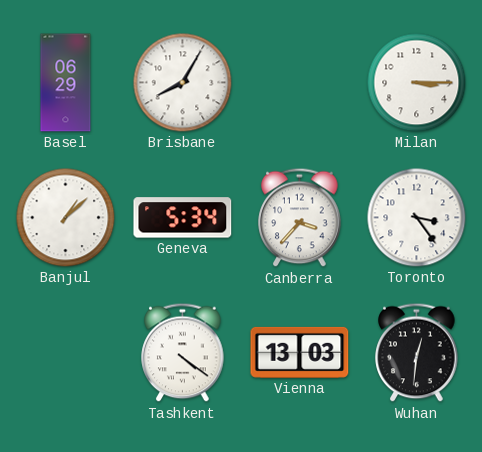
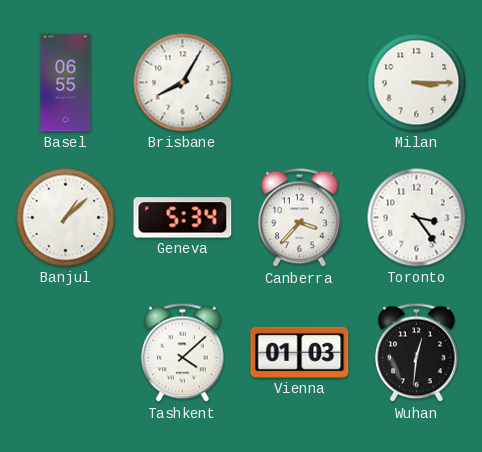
Basel: 06:29 -> 06:55
Tashkent: 4:21 -> 4:08
Vienna: 13:03 -> 01:03
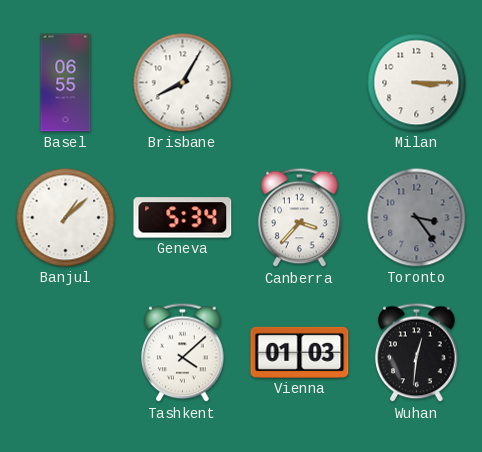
Toronto dial: white -> grey
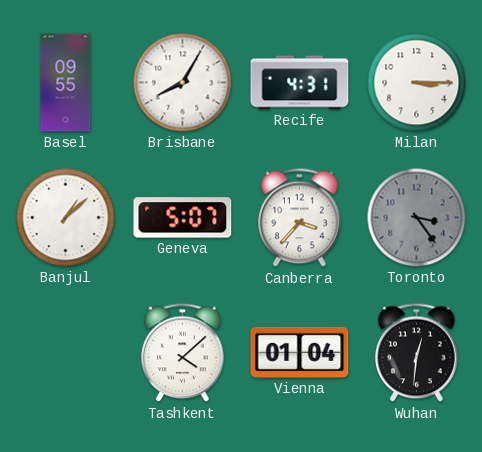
Basel: 06:55 -> 09:55
Recife: none -> 4:31
Geneva: 5:34 -> 5:07
Vienna: 01:03 -> 01:04
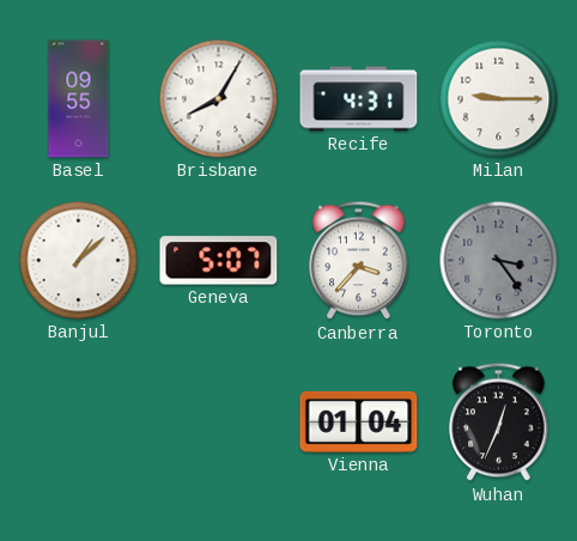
Milan: 3:15 -> 9:15
Tashkent: 4:08 -> none
Wuhan: 12:31 -> 12:34
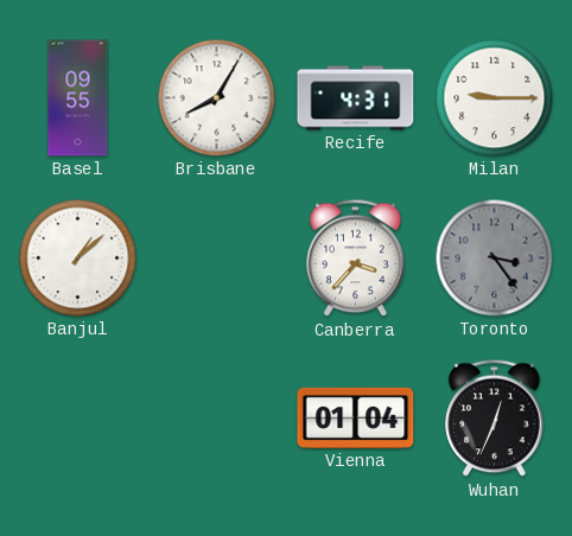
Geneva: 5:07 -> none
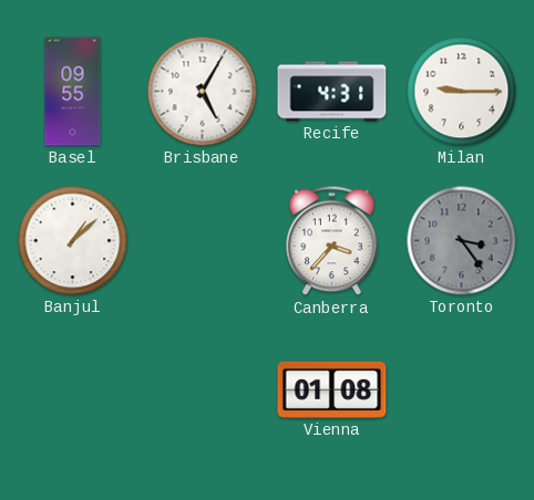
Brisbane: 8:05 -> 5:05
Vienna: 01:04 -> 01:08
Wuhan: 12:34 -> none
